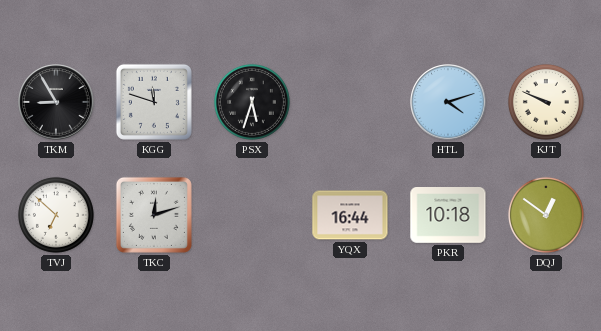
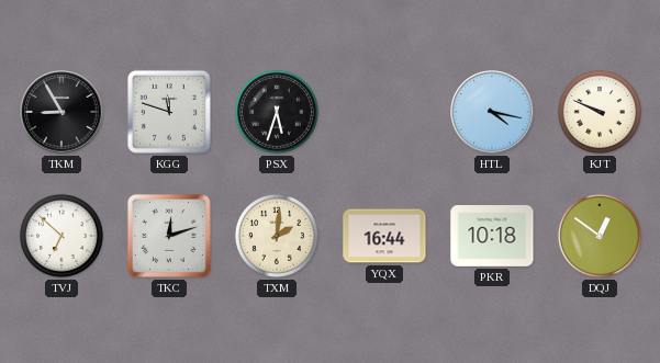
HTL: 4:12 -> 4:17
TXM: none -> 2:01
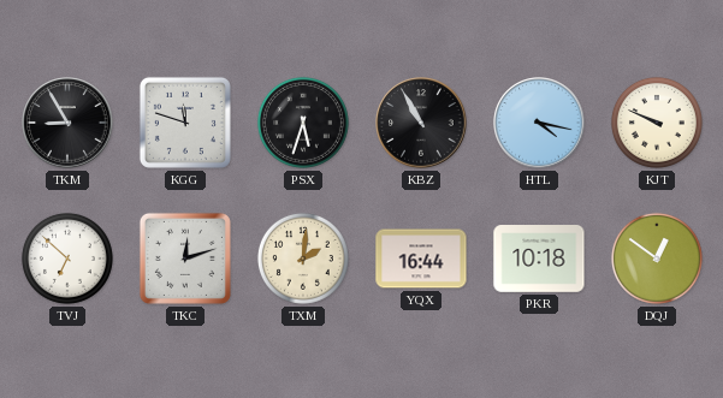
KBZ: none -> 10:55
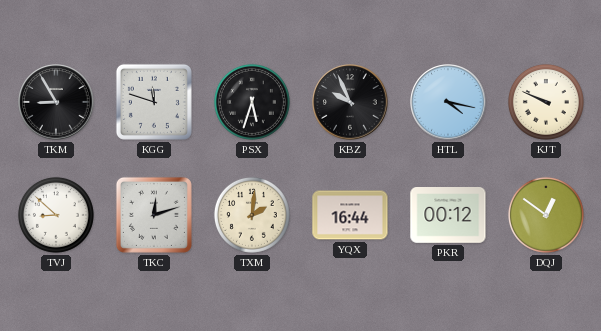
KBZ: 10:55 -> 9:56
TVJ: 6:52 -> 8:52
PKR: 10:18 -> 00:12
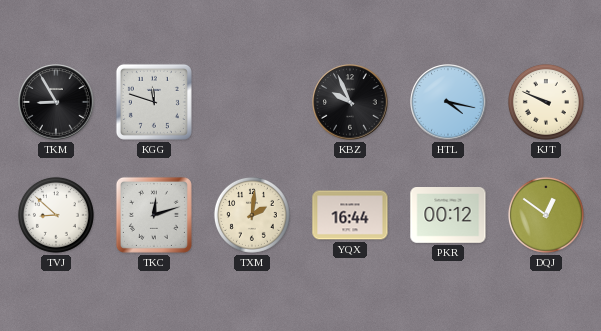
PSX: 5:33 -> none
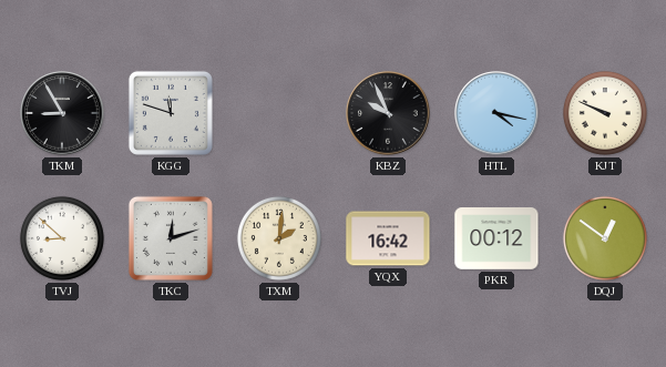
YQX: 16:44 -> 16:42
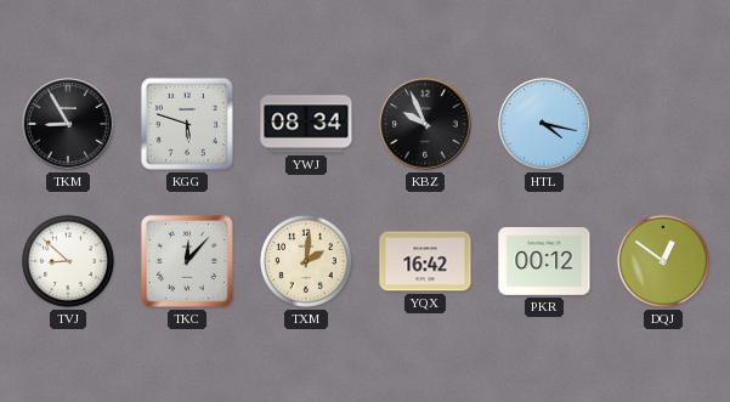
KGG: 11:48 -> 5:48
YWJ: none -> 08:34
KJT: 9:49 -> none
TKC: 12:12 -> 12:07
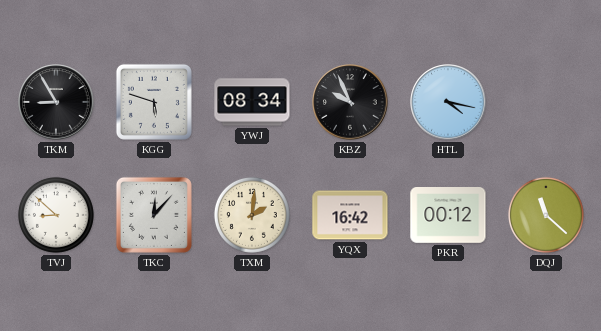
DQJ: 12:51 -> 11:22
